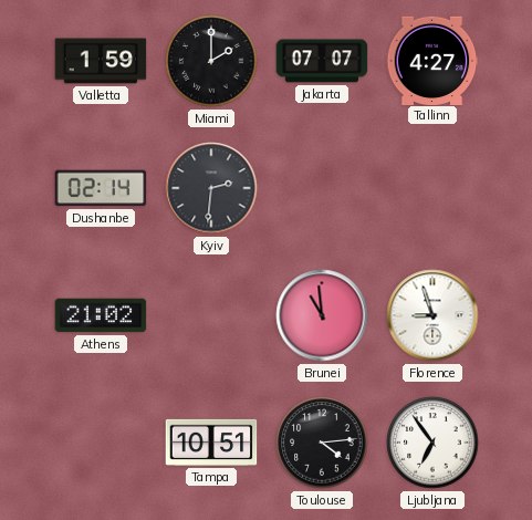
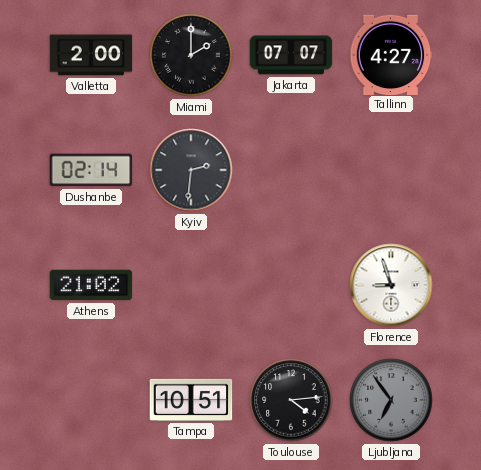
Valletta: 1:59 -> 2:00
Brunei: 10:59 -> none
Ljubljana dial: white -> grey
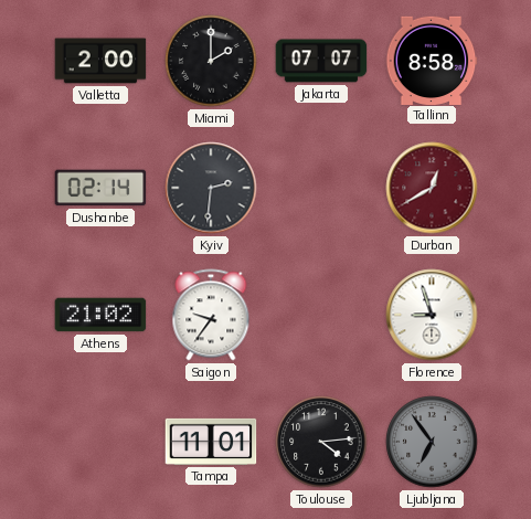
Tallinn: 4:27 -> 8:58
Durban: none -> 12:40
Saigon: none -> 9:36
Tampa: 10:51 -> 11:01
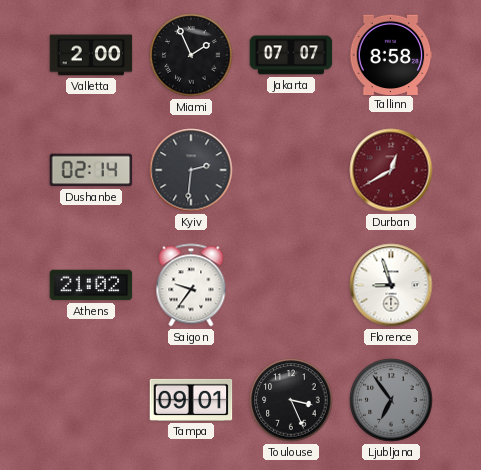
Miami: 2:00 -> 1:56
Tampa: 11:01 -> 09:01
Toulouse: 4:14 -> 3:26
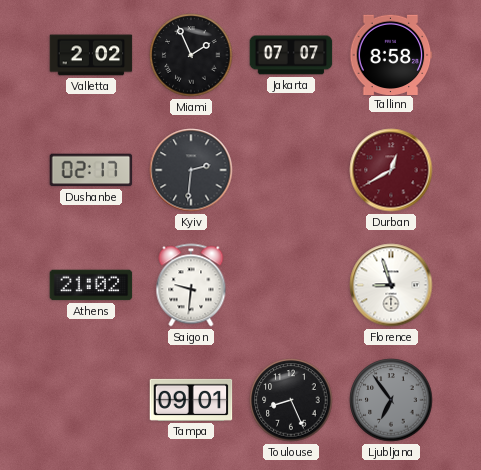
Valletta: 2:00 -> 2:02
Dushanbe: 02:14 -> 02:17
Saigon: 9:36 -> 9:31
Toulouse: 3:26 -> 8:26
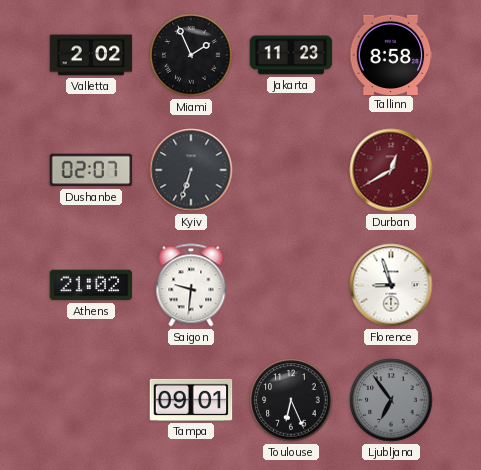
Jakarta: 07:07 -> 11:23
Dushanbe: 02:17 -> 02:07
Kyiv: 2:31 -> 6:33
Toulouse: 8:26 -> 6:26
